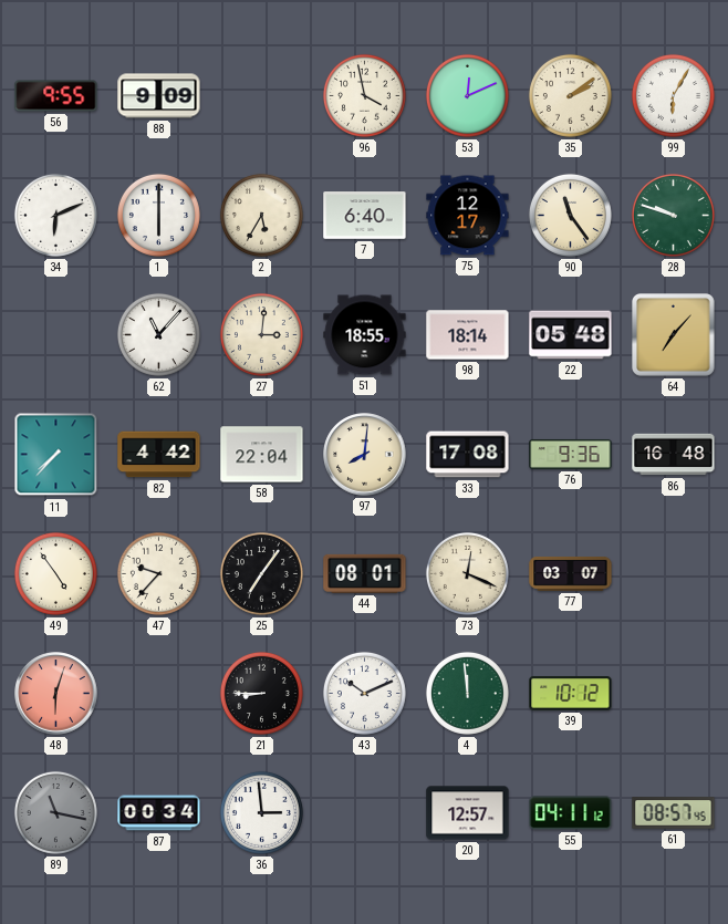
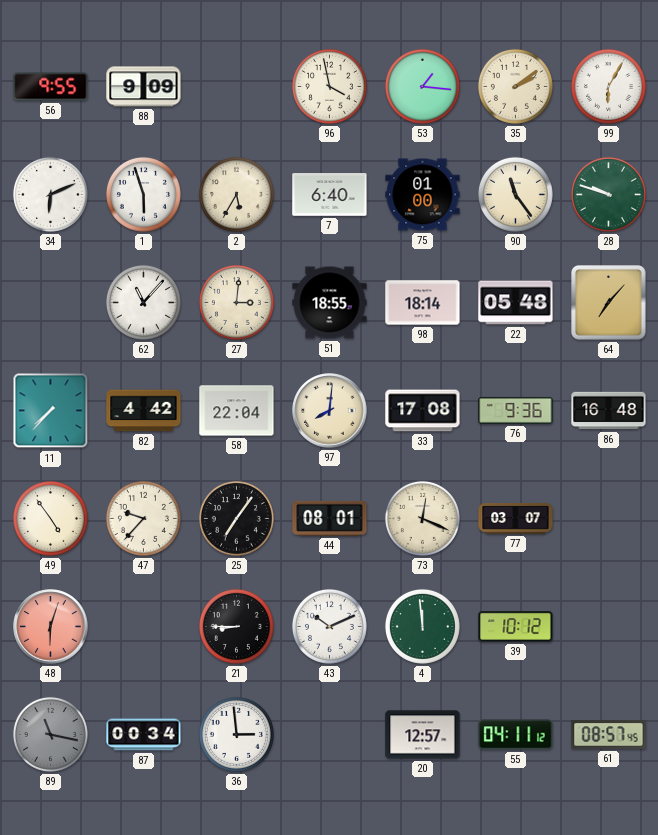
53: 12:11 -> 1:16
1: 6:00 -> 5:57
75: 12:17 -> 01:00
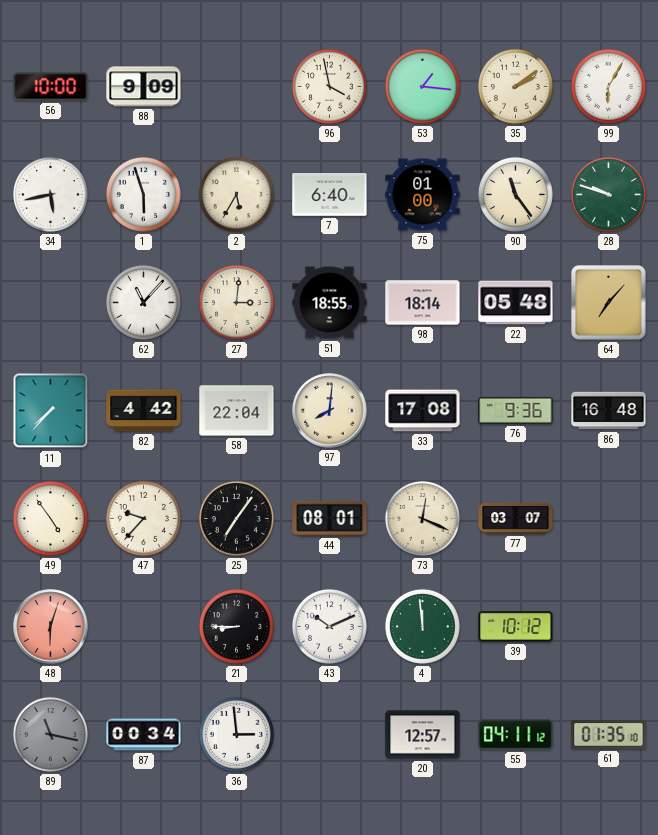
56: 9:55 -> 10:00
34: 6:11 -> 5:43
61: 08:57 -> 01:35
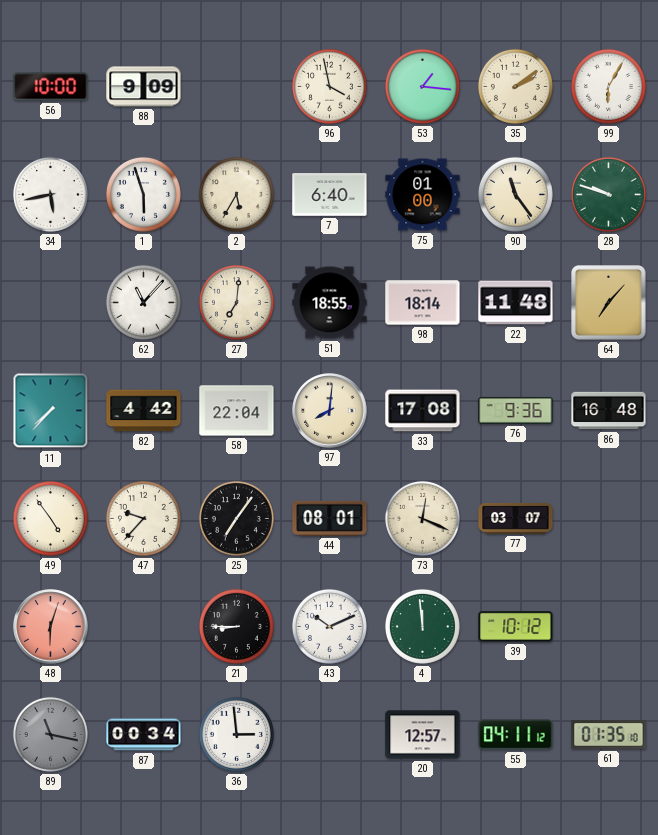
27: 3:01 -> 7:01
22: 05:48 -> 11:48
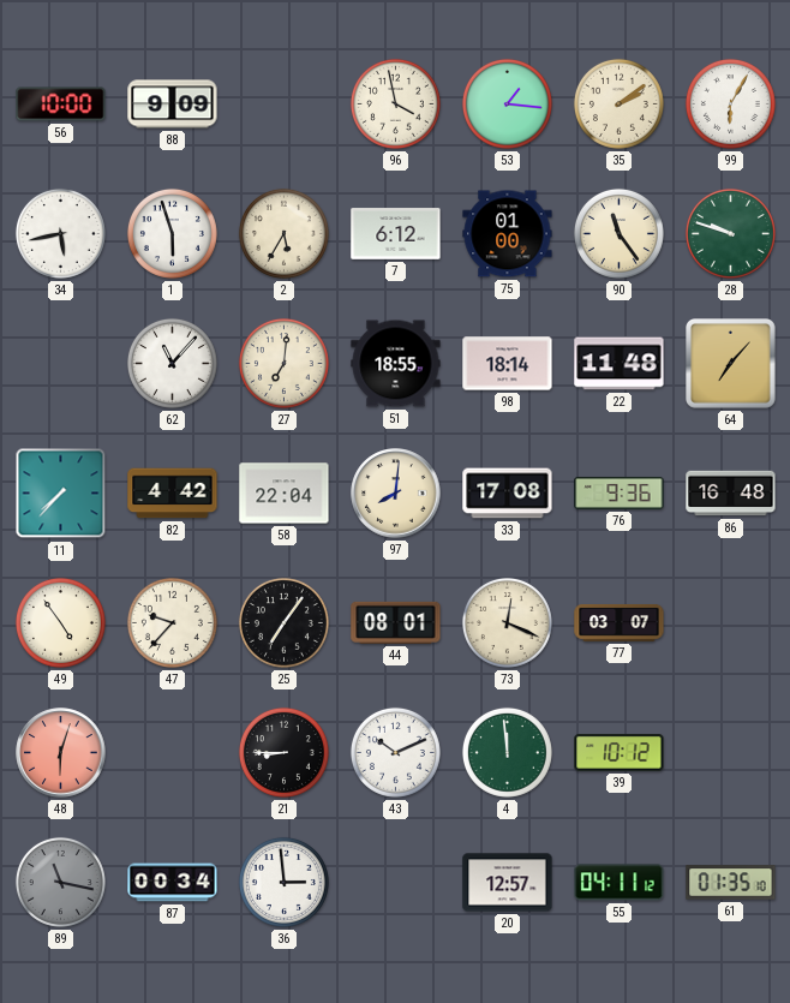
7: 6:40 -> 6:12
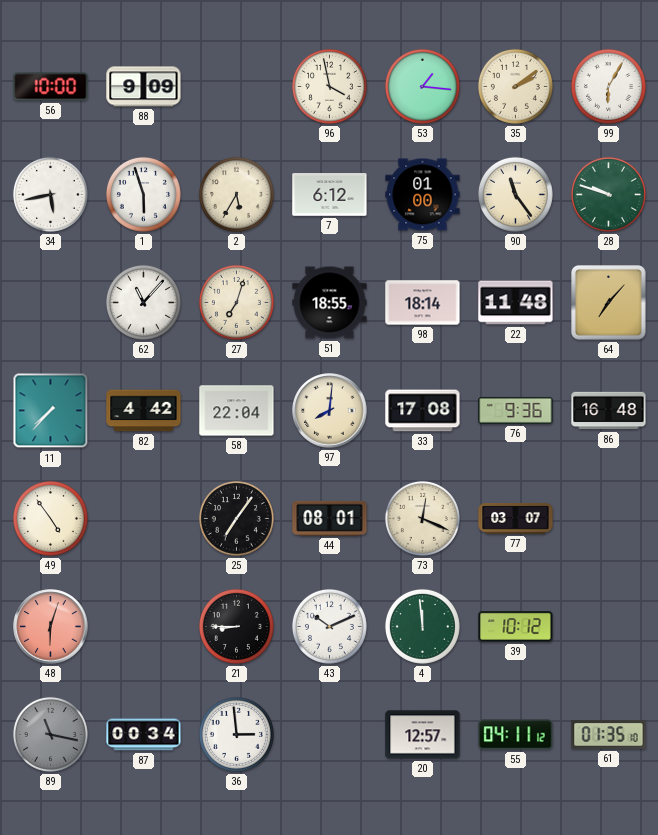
27: 7:01 -> 7:03
47: 9:37 -> none
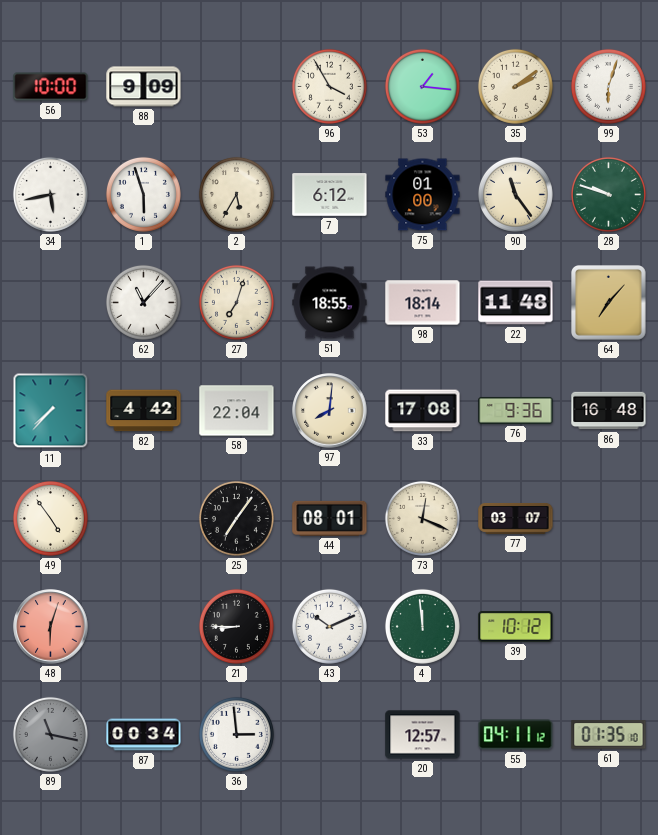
96: 3:58 -> 3:55
99: 6:05 -> 6:03
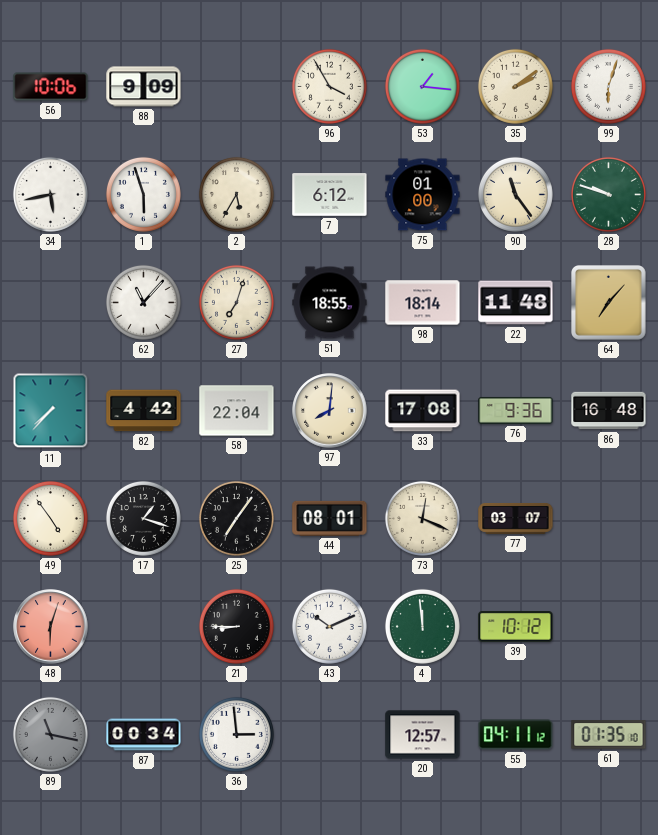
56: 10:00 -> 10:06
17: none -> 1:18
